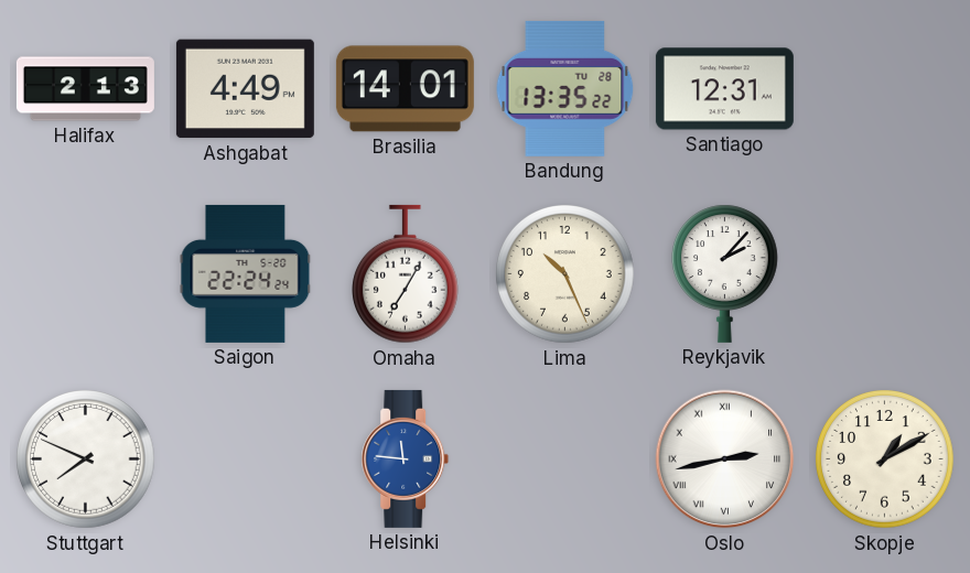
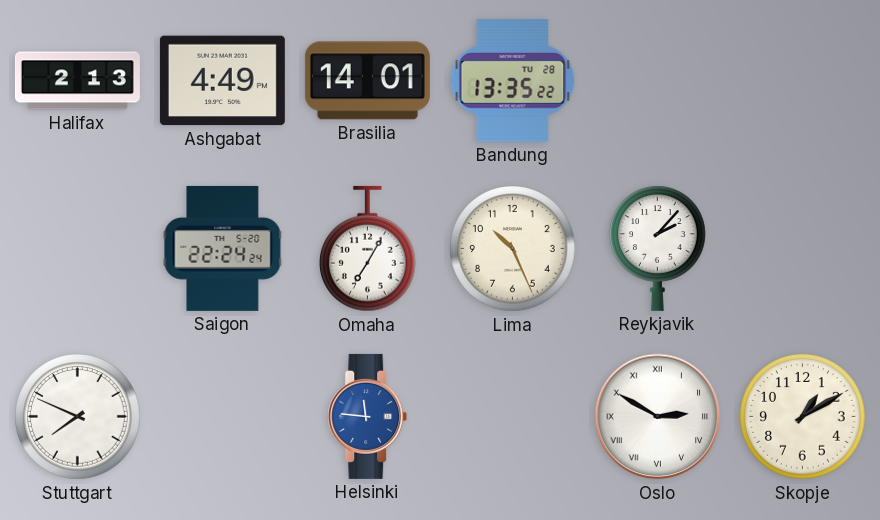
Santiago: 12:31 -> none
Oslo: 2:43 -> 2:50
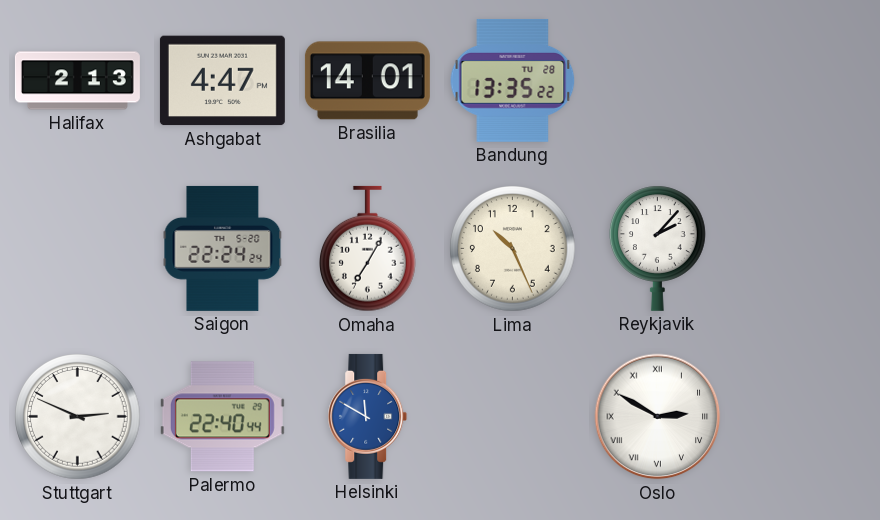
Ashgabat: 4:49 -> 4:47
Stuttgart: 7:49 -> 2:49
Palermo: none -> 22:40
Helsinki: 11:46 -> 11:50
Skopje: 1:10 -> none
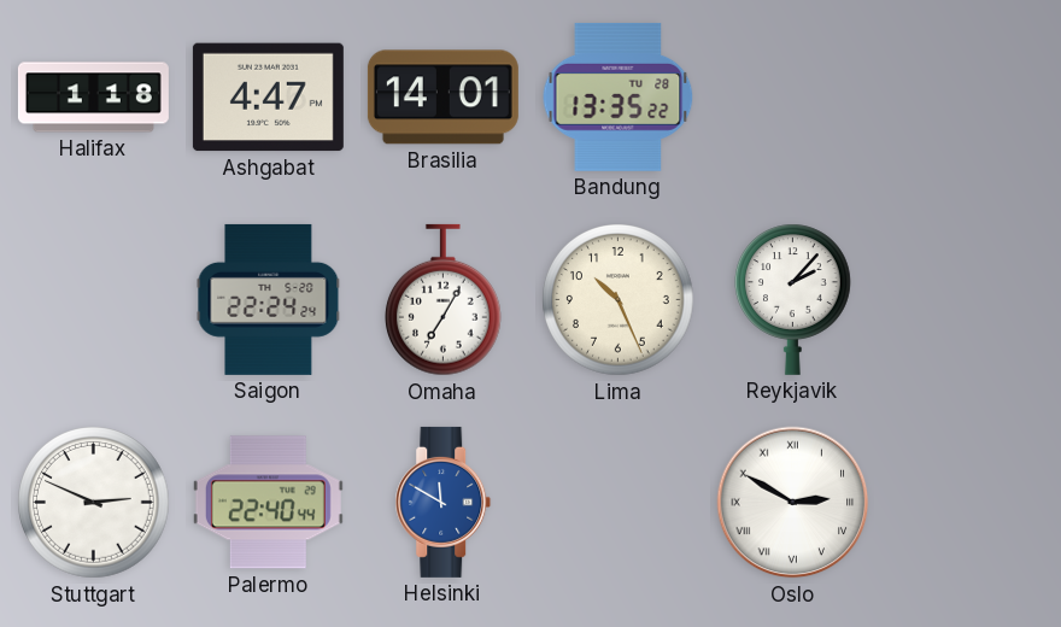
Halifax: 2:13 -> 1:18
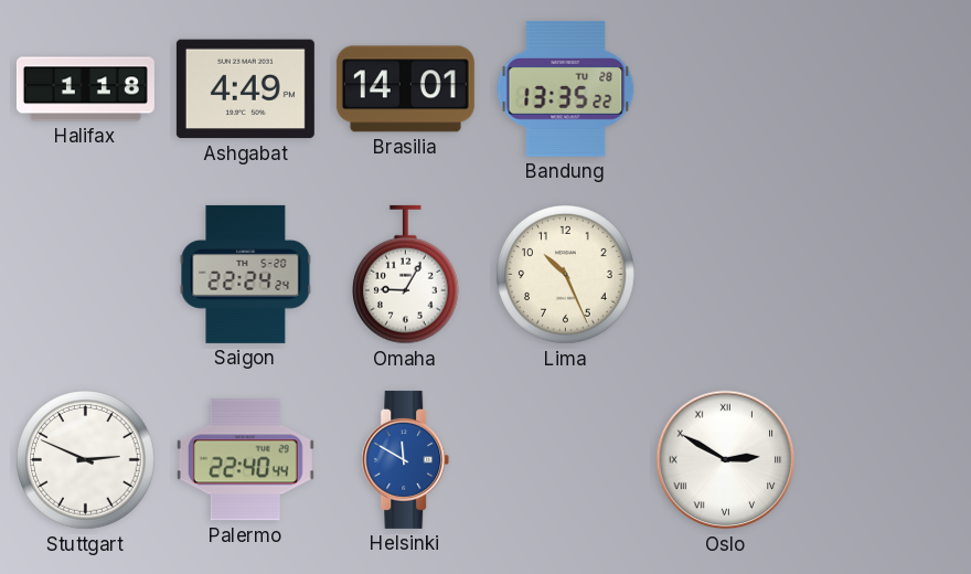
Ashgabat: 4:47 -> 4:49
Omaha: 7:05 -> 9:05
Reykjavik: 2:07 -> none
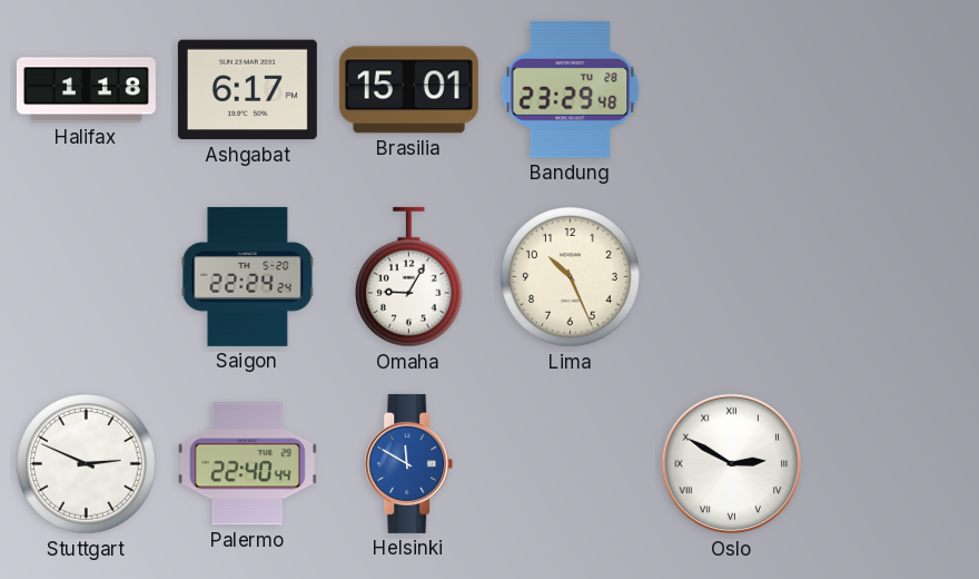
Ashgabat: 4:49 -> 6:17
Brasilia: 14:01 -> 15:01
Bandung: 13:35 -> 23:29
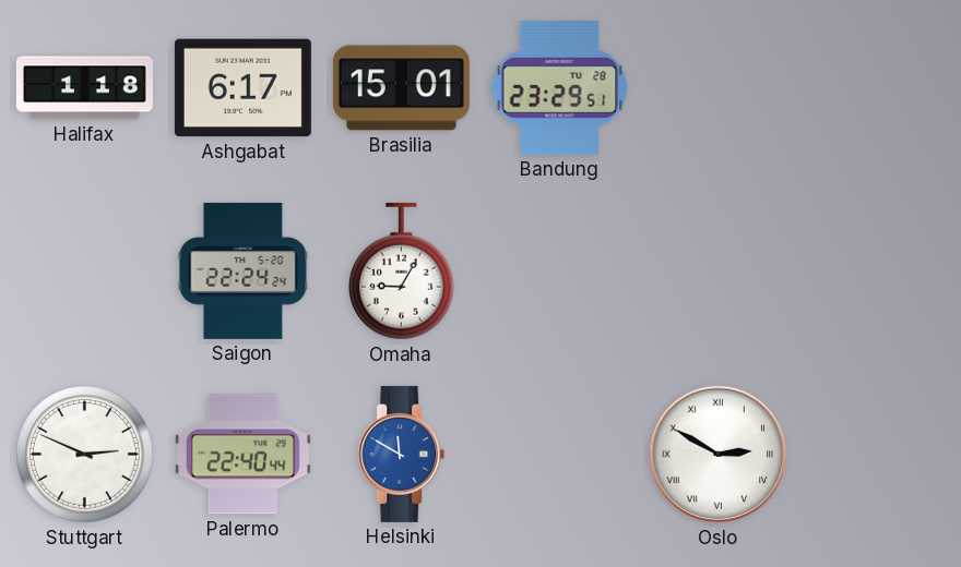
Bandung: 23:29:48 -> 23:29:51
Lima: 10:26 -> none
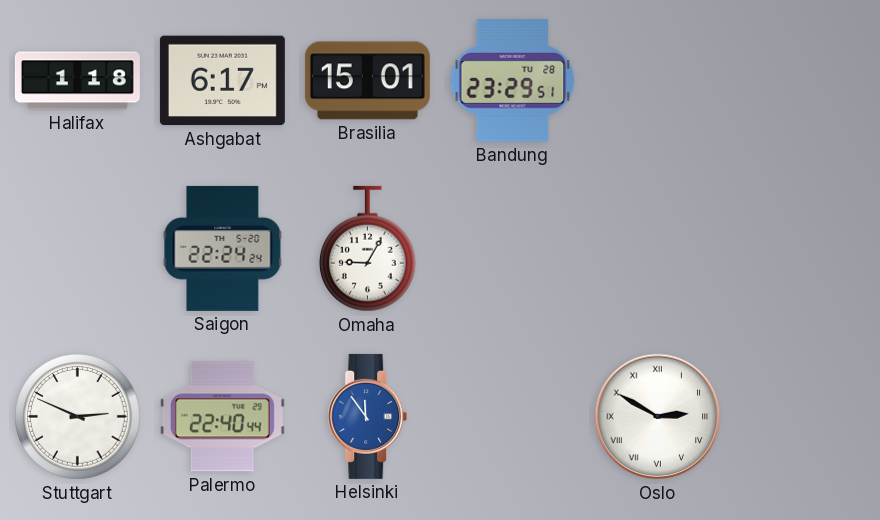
Helsinki: 11:50 -> 11:54
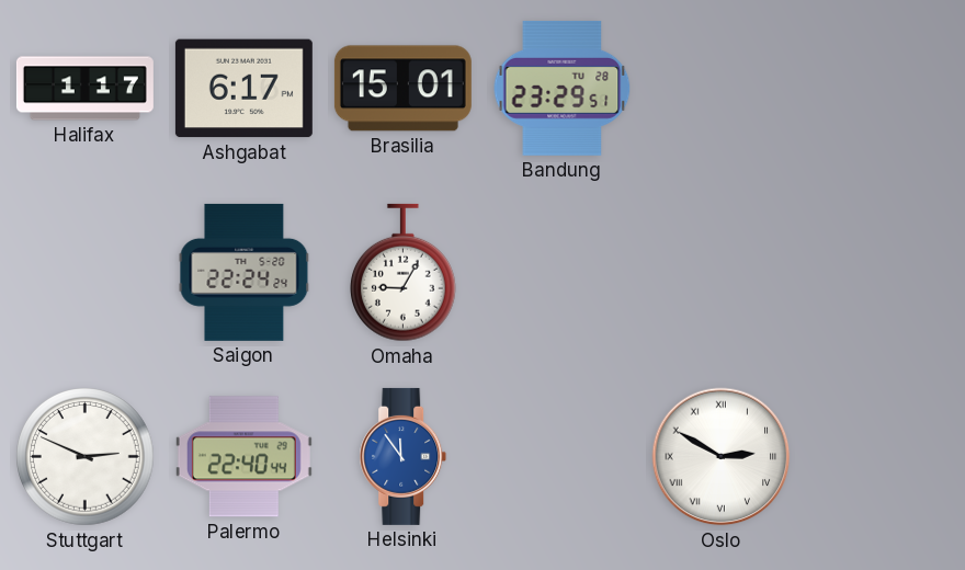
Halifax: 1:18 -> 1:17
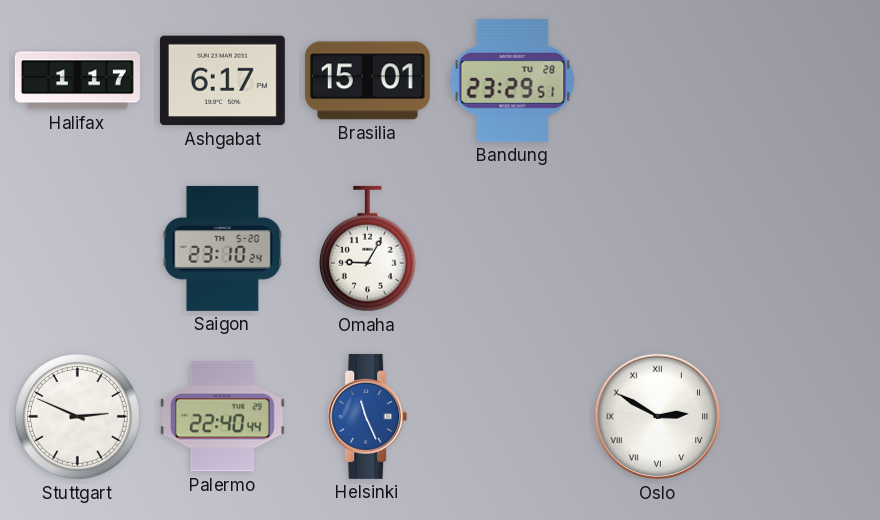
Saigon: 22:24 -> 23:10
Helsinki: 11:54 -> 11:26
